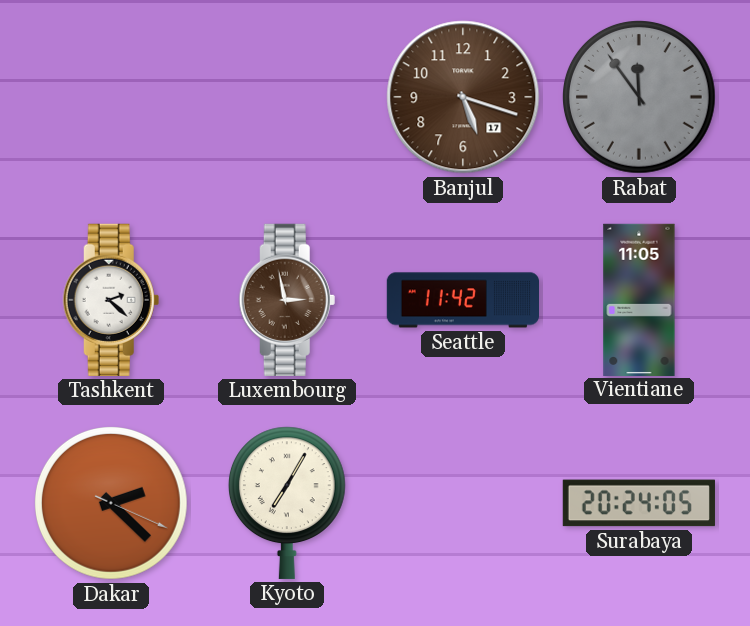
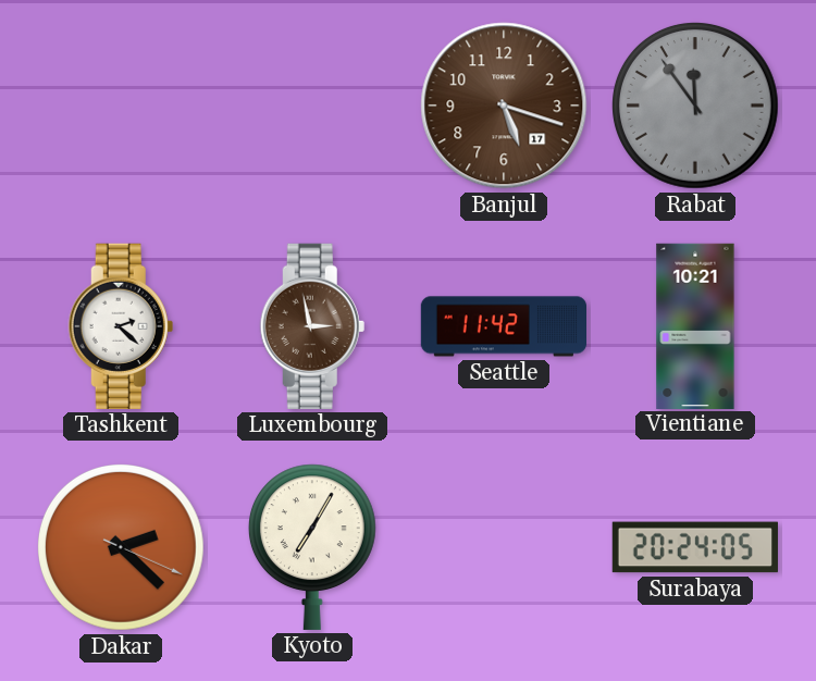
Vientiane: 11:05 -> 10:21
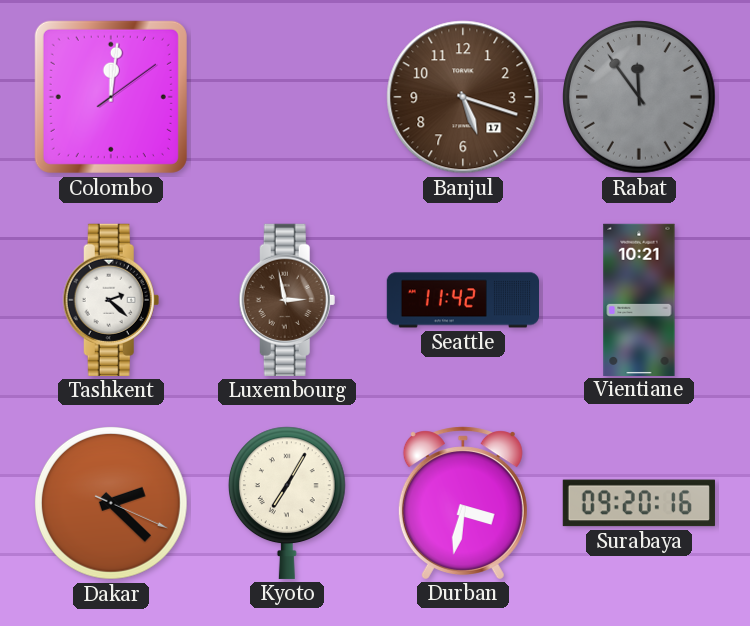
Colombo: none -> 12:01
Durban: none -> 3:32
Surabaya: 20:24 -> 09:20
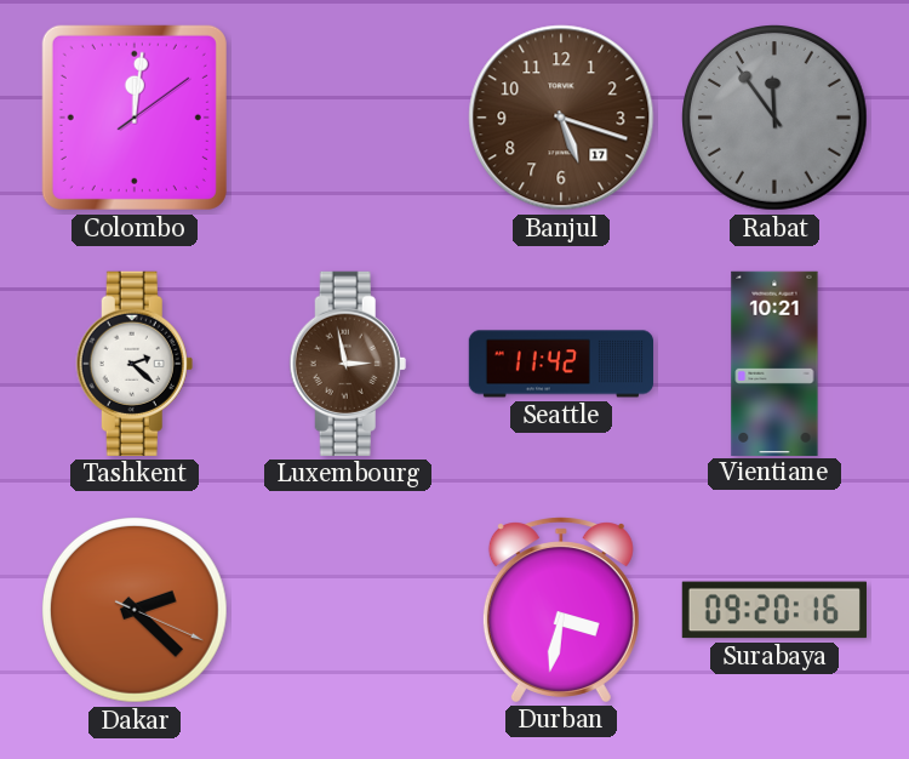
Kyoto: 7:05 -> none
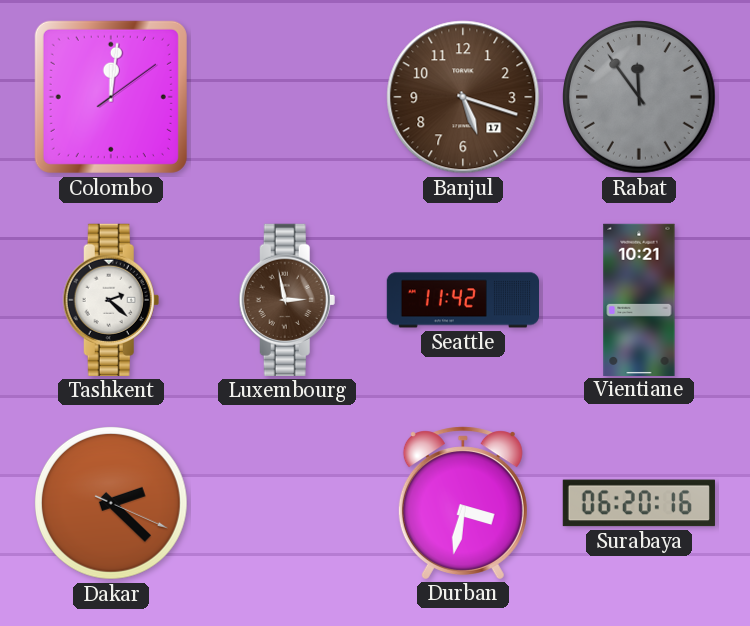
Surabaya: 09:20 -> 06:20
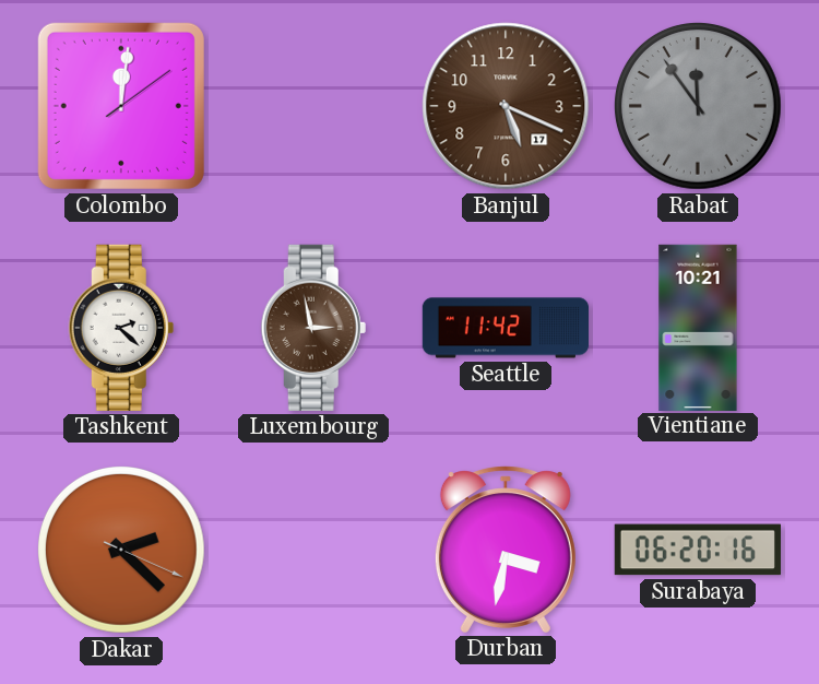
Banjul: 5:18 -> 5:19
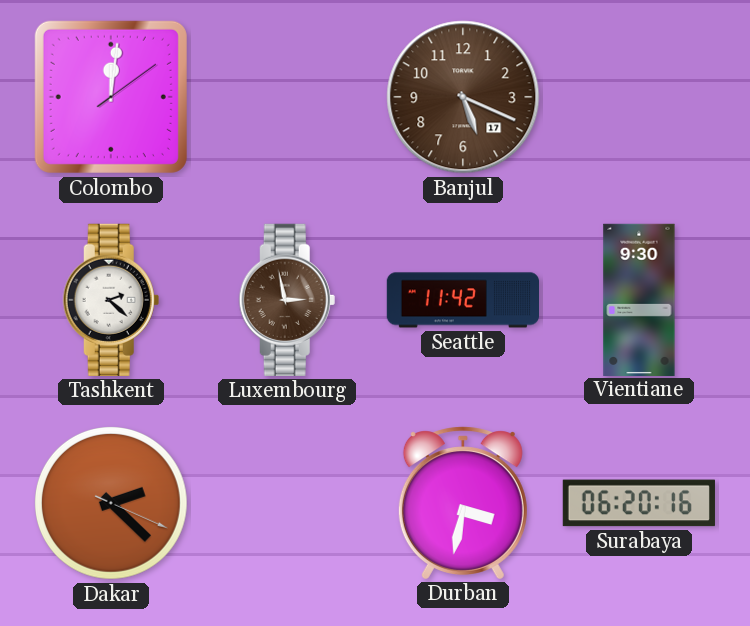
Rabat: 11:54 -> none
Vientiane: 10:21 -> 9:30
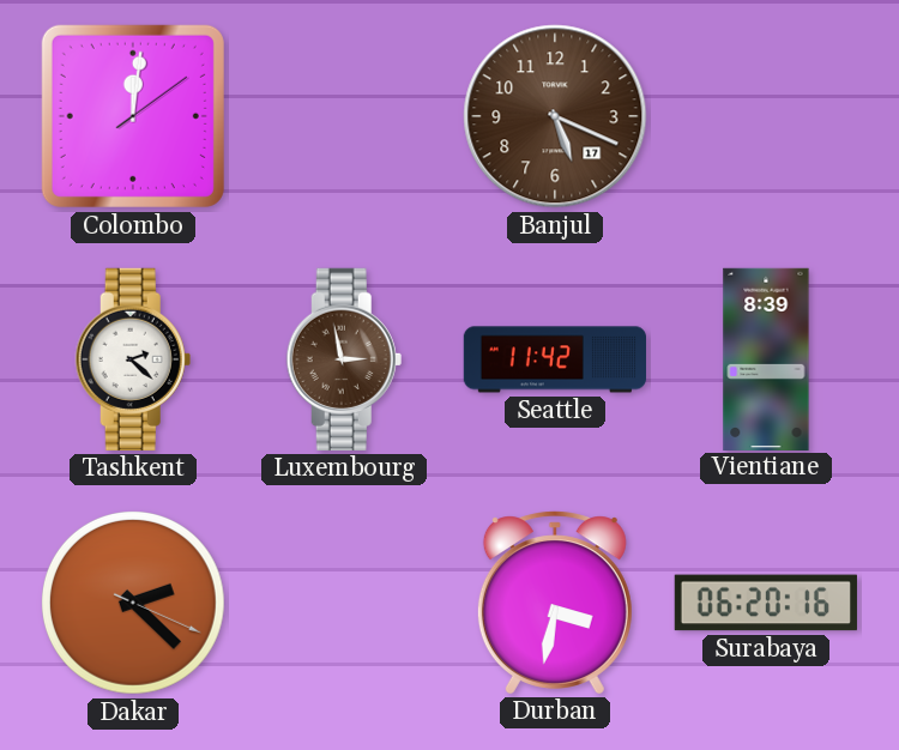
Vientiane: 9:30 -> 8:39
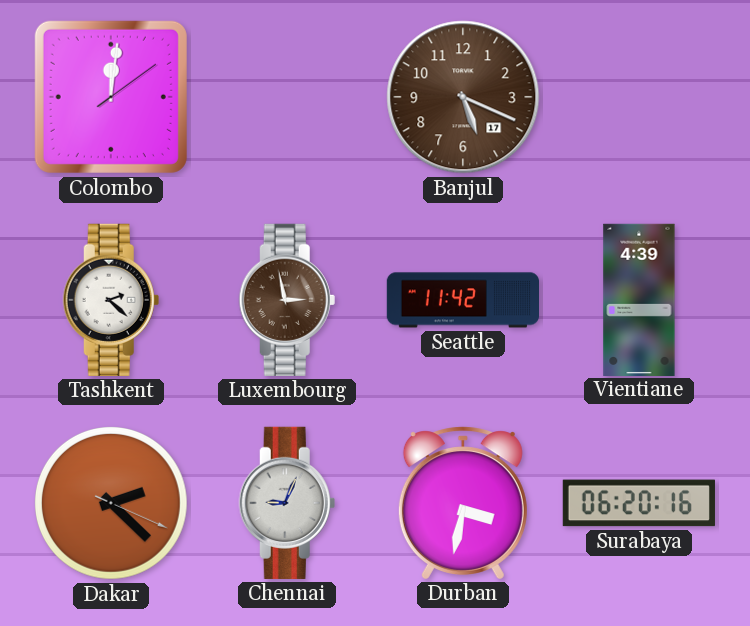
Vientiane: 8:39 -> 4:39
Chennai: none -> 9:04
